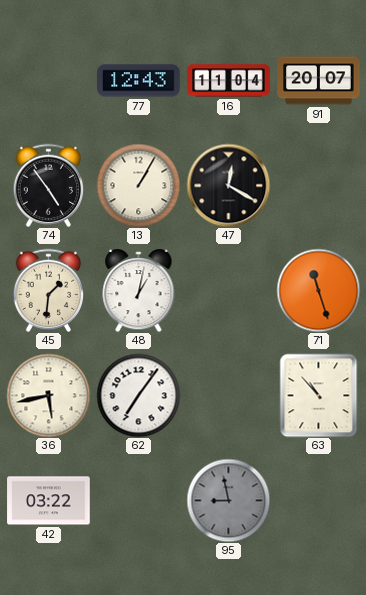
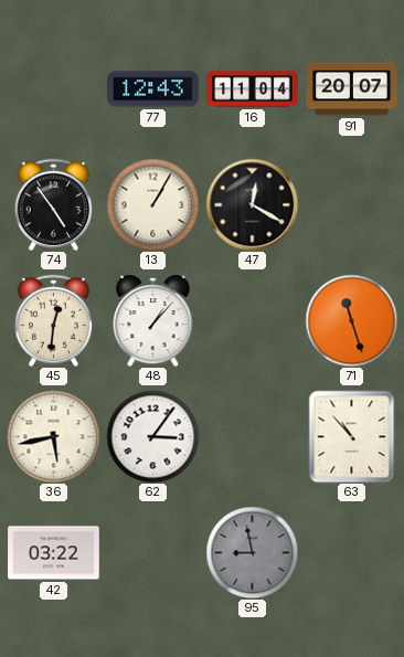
45: 1:31 -> 12:31
48: 1:02 -> 1:07
62: 7:06 -> 3:06
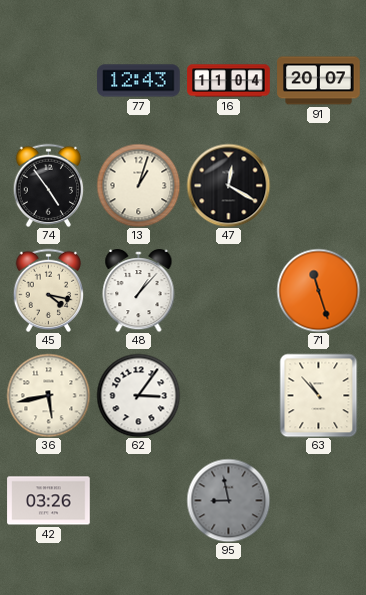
13: 1:05 -> 1:03
45: 12:31 -> 4:17
42: 03:22 -> 03:26
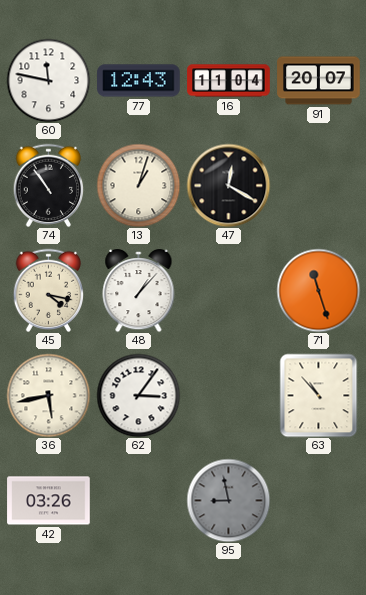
60: none -> 11:47
74: 4:54 -> 10:54
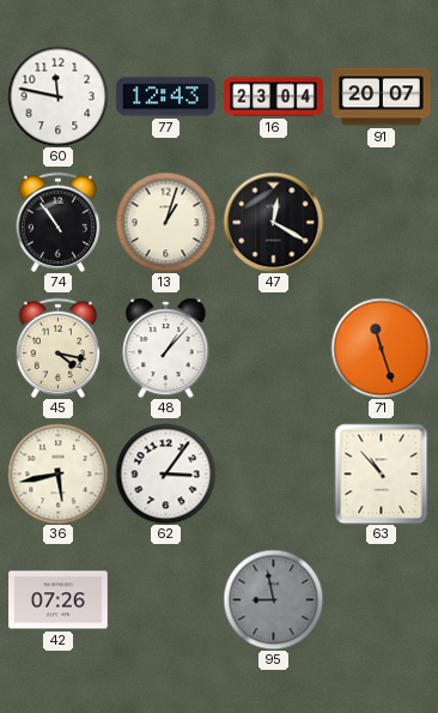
16: 11:04 -> 23:04
42: 03:26 -> 07:26
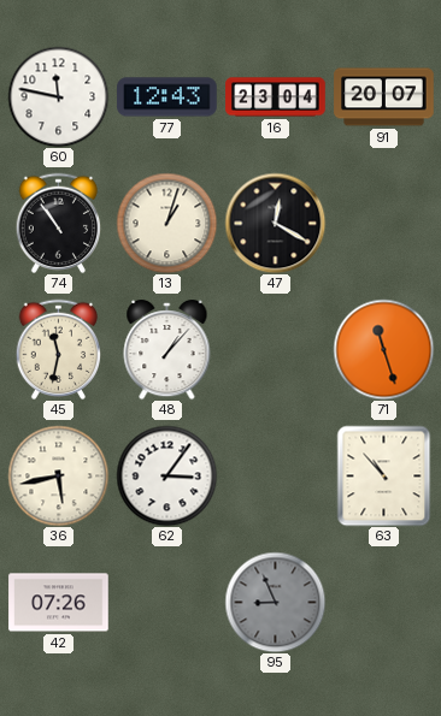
45: 4:17 -> 11:32
95: 8:58 -> 8:56
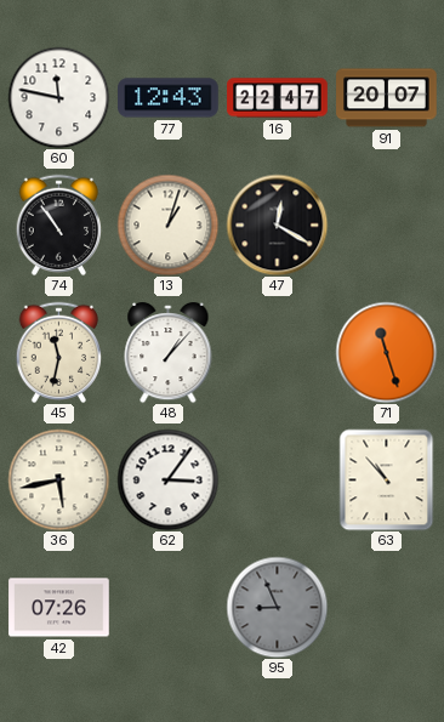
16: 23:04 -> 22:47
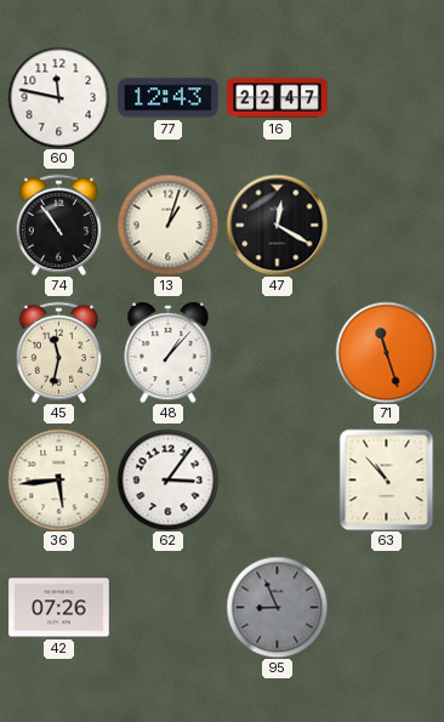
91: 20:07 -> none
36: 5:43 -> 5:44
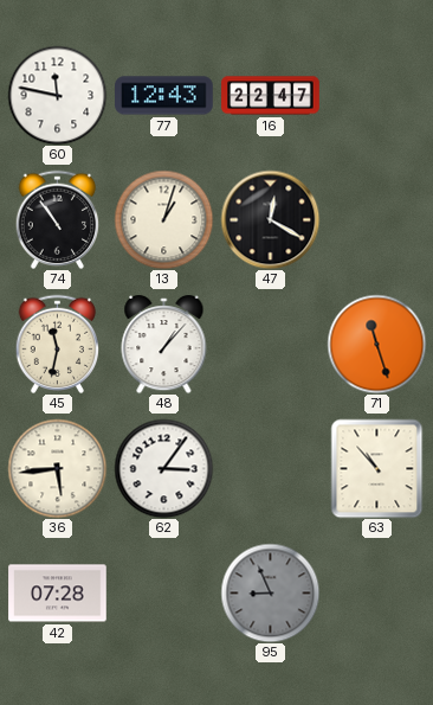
42: 07:26 -> 07:28
